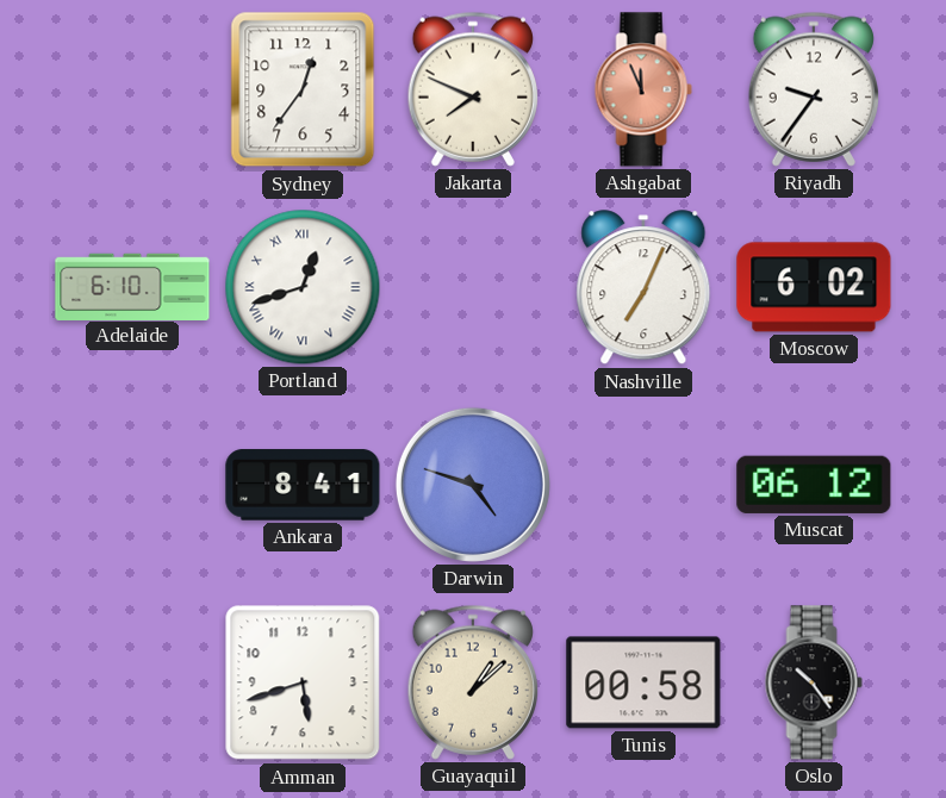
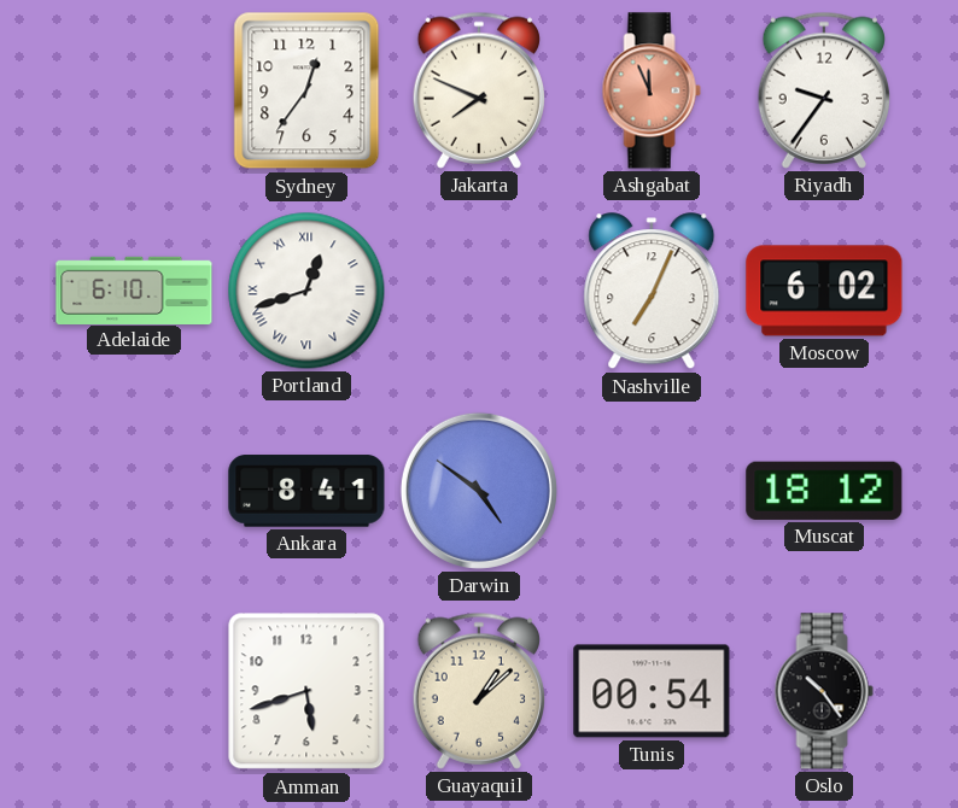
Darwin: 4:48 -> 4:51
Muscat: 06:12 -> 18:12
Tunis: 00:58 -> 00:54
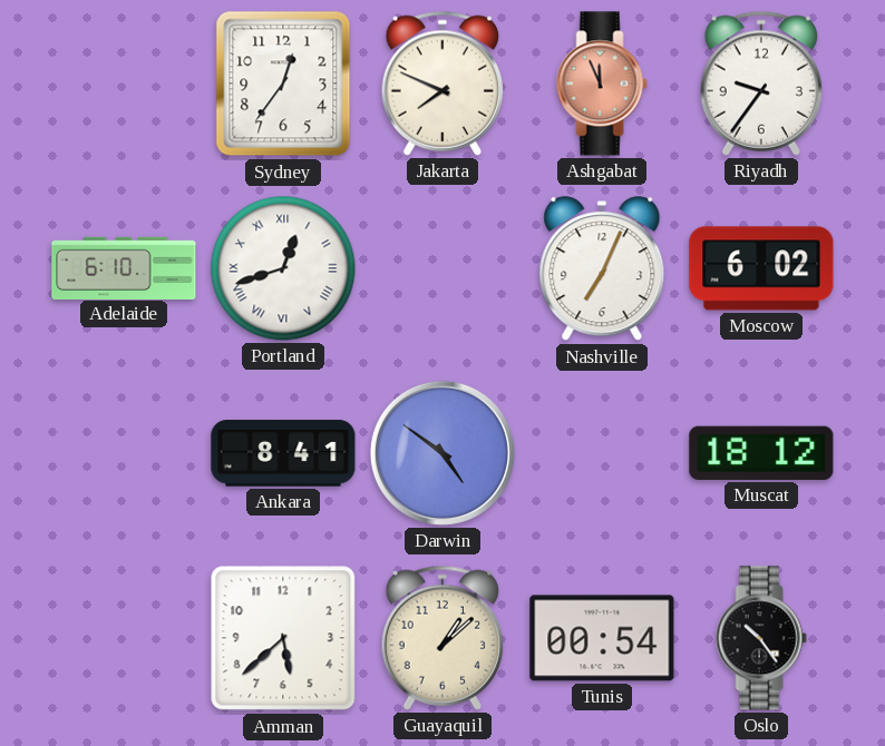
Amman: 5:42 -> 5:38
